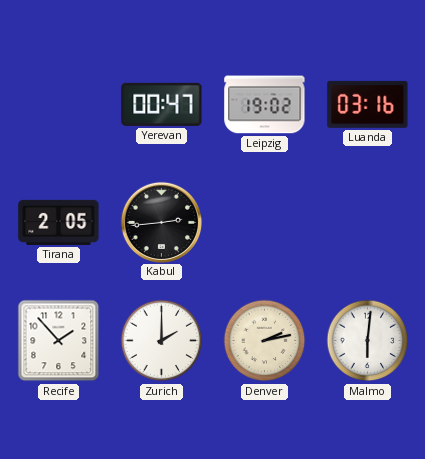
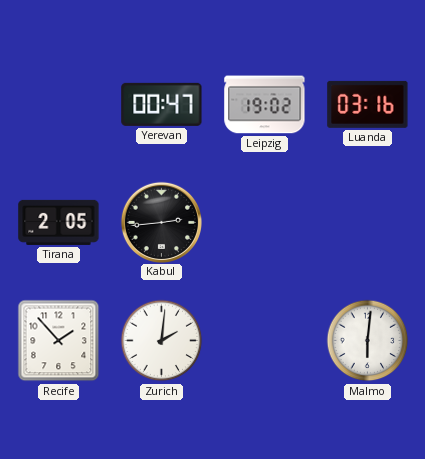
Zurich: 2:00 -> 2:01
Denver: 2:13 -> none
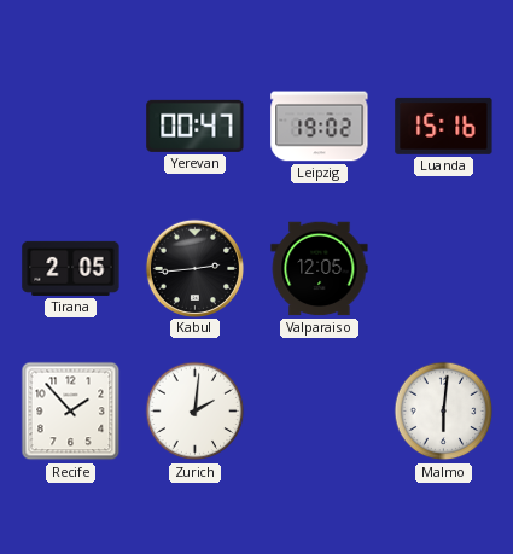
Luanda: 03:16 -> 15:16
Valparaiso: none -> 12:05
